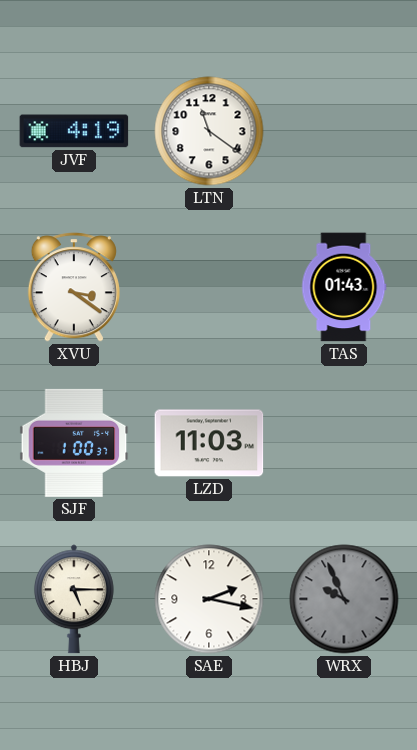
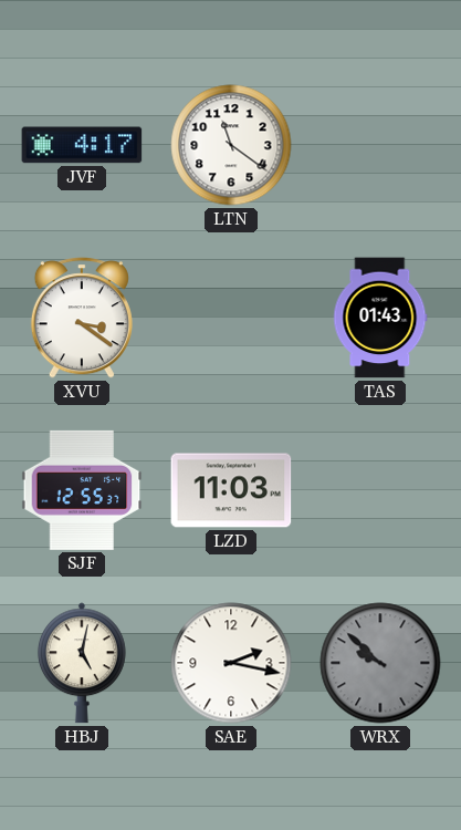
JVF: 4:19 -> 4:17
SJF: 1:00 -> 12:55
HBJ: 5:15 -> 5:02
WRX: 9:56 -> 9:52
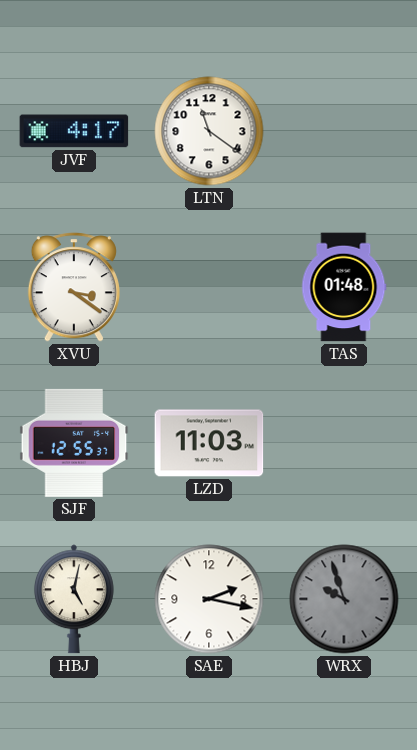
TAS: 01:43 -> 01:48
WRX: 9:52 -> 9:57
